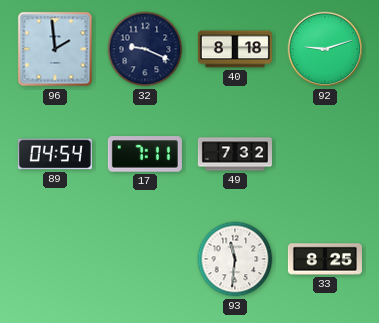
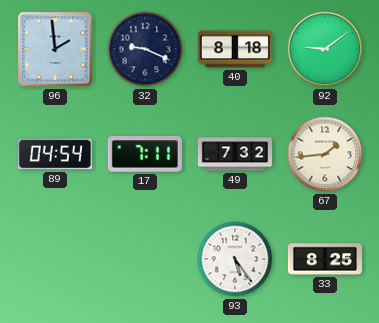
92: 9:12 -> 9:09
67: none -> 1:44
93: 11:31 -> 5:24
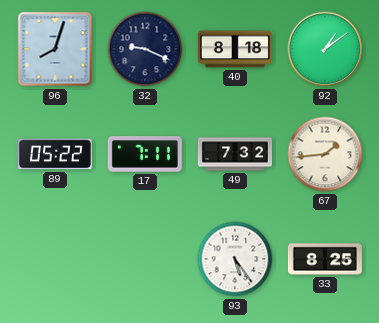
96: 1:59 -> 8:03
92: 9:09 -> 1:09
89: 04:54 -> 05:22
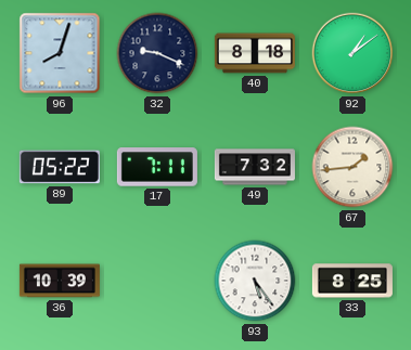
36: none -> 10:39
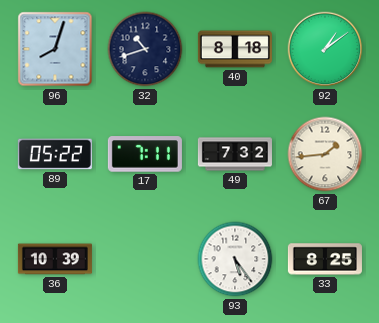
32: 9:19 -> 10:42
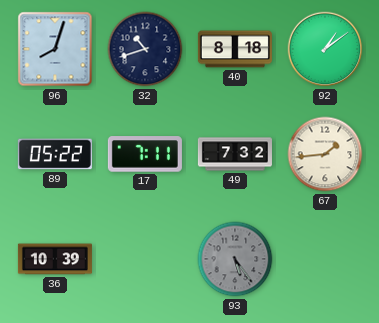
93 dial: white -> grey
33: 8:25 -> none
